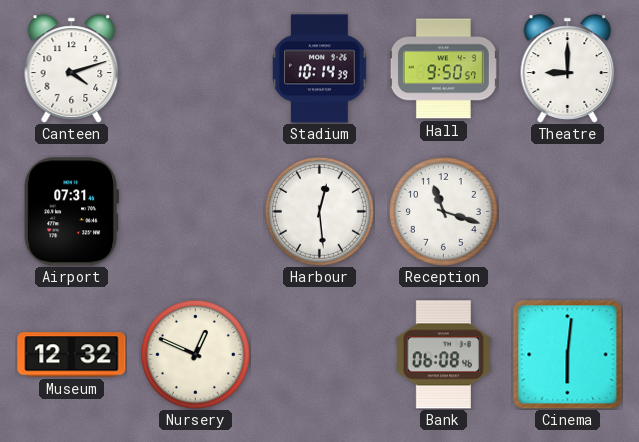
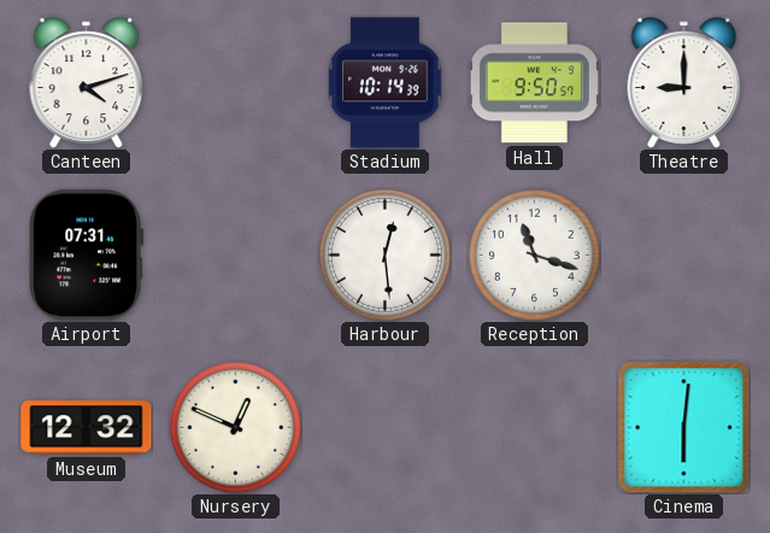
Bank: 06:08 -> none
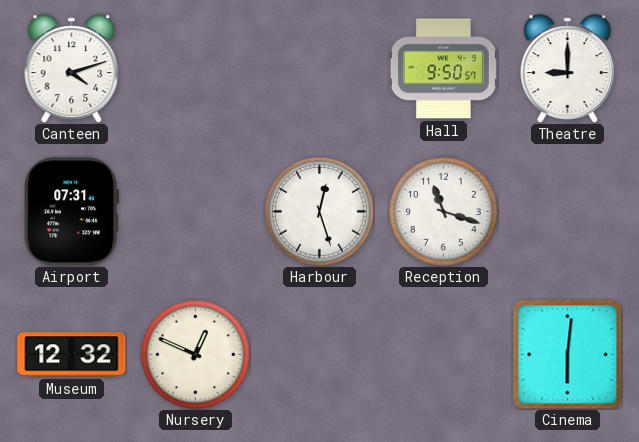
Stadium: 10:14 -> none
Harbour: 12:29 -> 12:27
